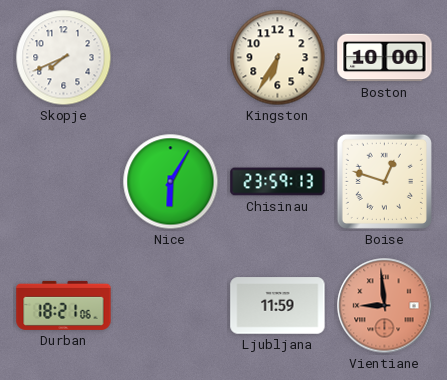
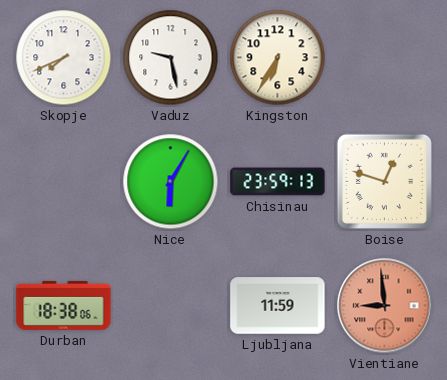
Vaduz: none -> 9:28
Boston: 10:00 -> none
Durban: 18:21 -> 18:38
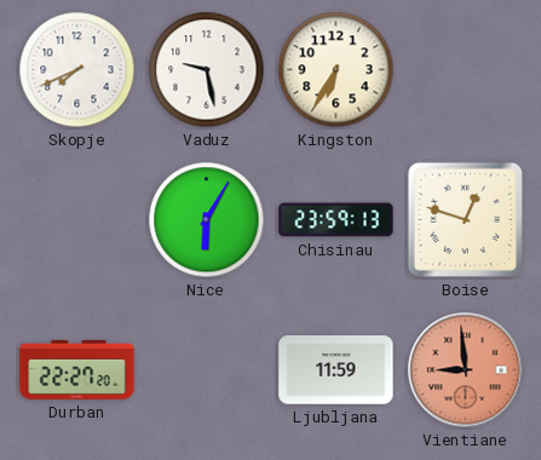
Durban: 18:38 -> 22:27
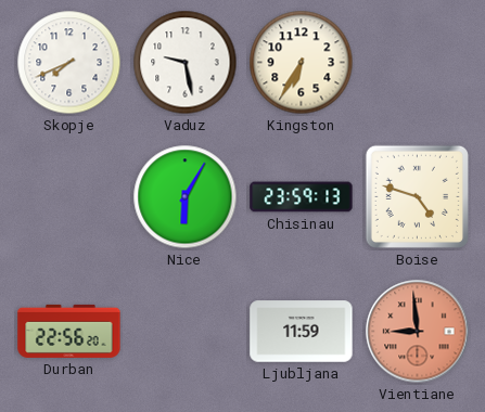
Boise: 12:48 -> 4:48
Durban: 22:27 -> 22:56
